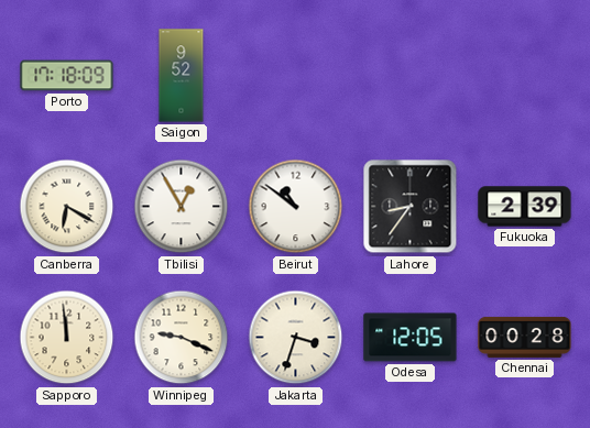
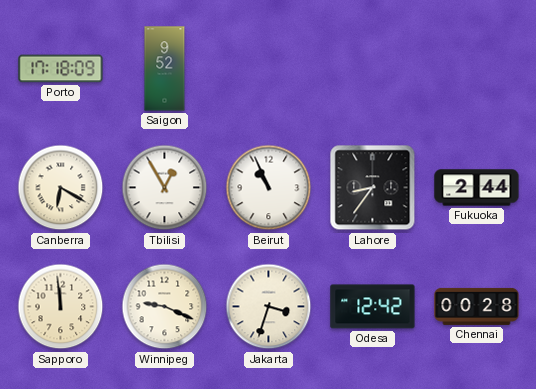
Beirut: 10:51 -> 10:56
Fukuoka: 2:39 -> 2:44
Odesa: 12:05 -> 12:42
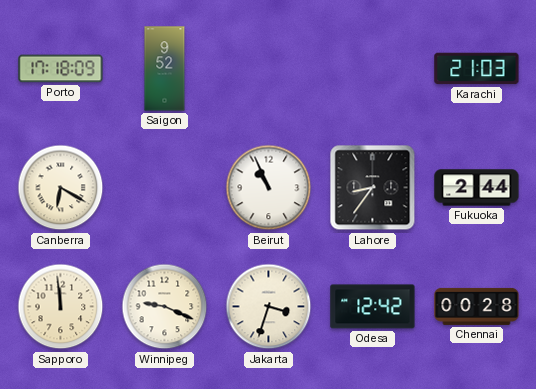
Karachi: none -> 21:03
Tbilisi: 12:55 -> none
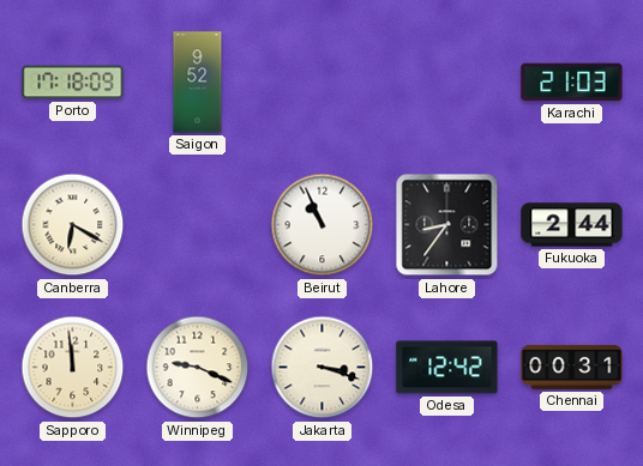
Jakarta: 3:33 -> 3:18
Chennai: 00:28 -> 00:31
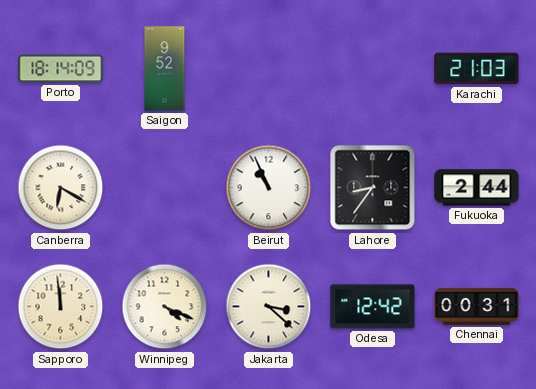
Porto: 17:18 -> 18:14
Winnipeg: 9:19 -> 4:19
Jakarta: 3:18 -> 3:22
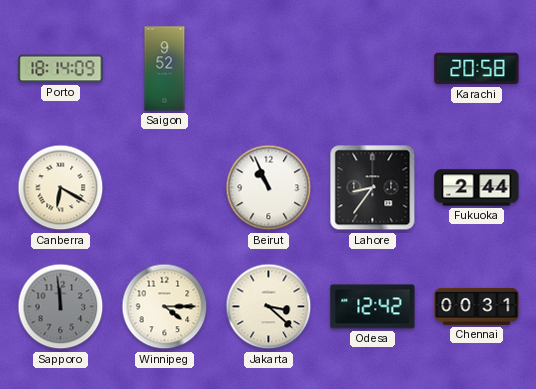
Karachi: 21:03 -> 20:58
Sapporo dial: cream -> grey
Winnipeg: 4:19 -> 4:15
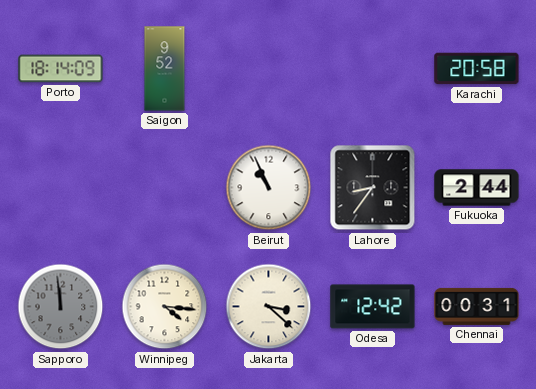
Canberra: 6:20 -> none
Winnipeg: 4:15 -> 4:16
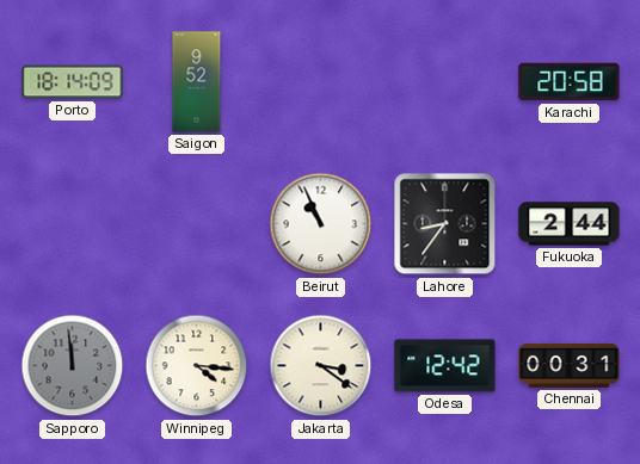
Jakarta: 3:22 -> 3:21
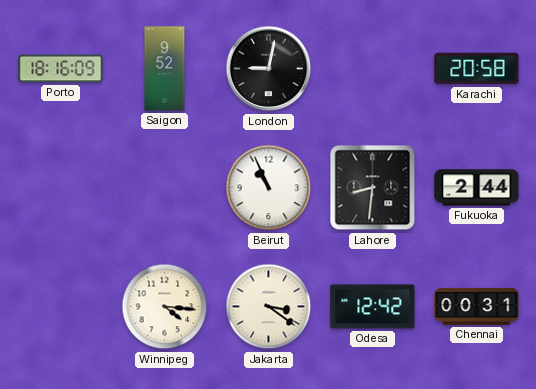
Porto: 18:14 -> 18:16
London: none -> 9:02
Lahore: 8:36 -> 8:31
Sapporo: 11:59 -> none
